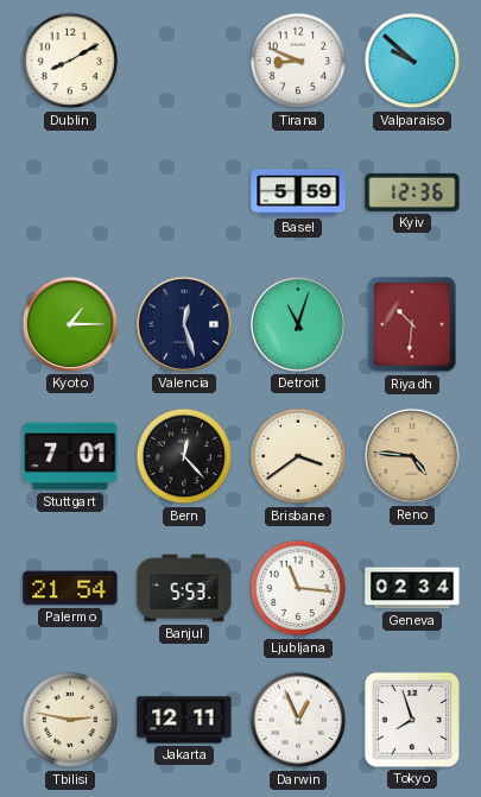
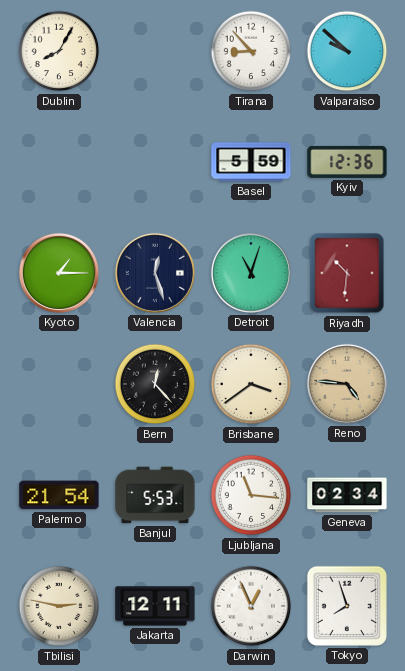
Dublin: 8:10 -> 8:05
Tirana: 8:49 -> 8:53
Stuttgart: 7:01 -> none
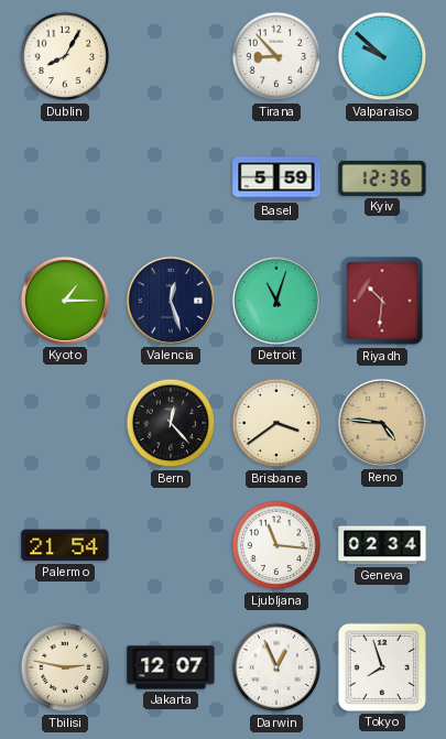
Banjul: 5:53 -> none
Jakarta: 12:11 -> 12:07
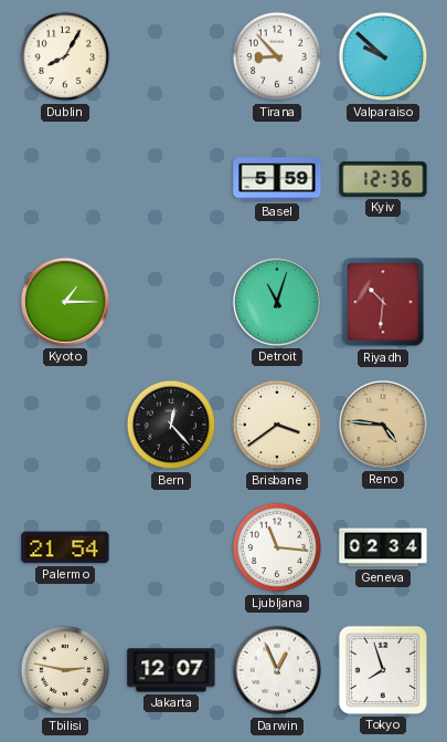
Valencia: 12:27 -> none
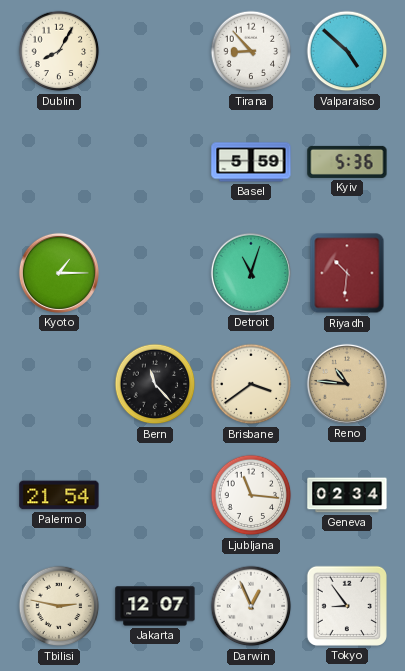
Valparaiso: 9:52 -> 4:52
Kyiv: 12:36 -> 5:36
Bern: 12:23 -> 11:23
Reno: 4:46 -> 10:46
Tokyo: 7:57 -> 8:54
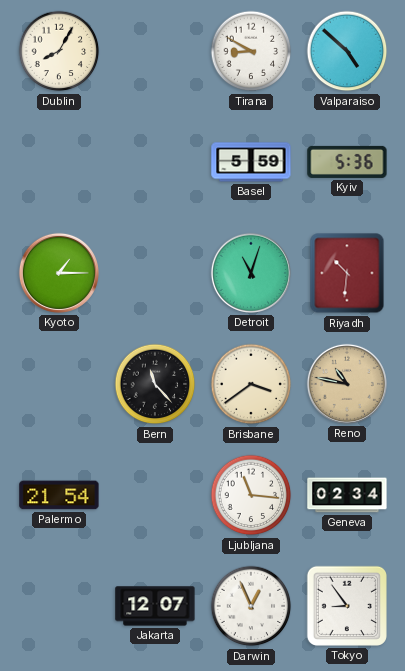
Tirana: 8:53 -> 8:50
Reno: 10:46 -> 10:47
Tbilisi: 2:47 -> none
